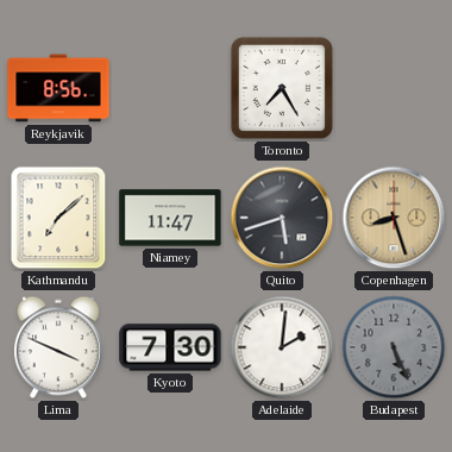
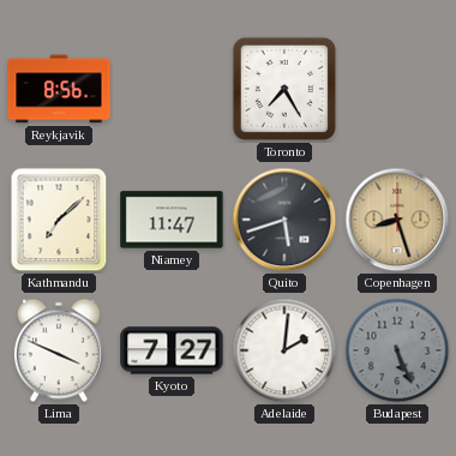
Kyoto: 7:30 -> 7:27
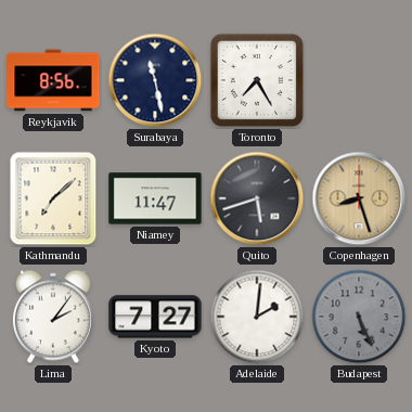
Surabaya: none -> 11:28
Lima: 3:49 -> 2:06
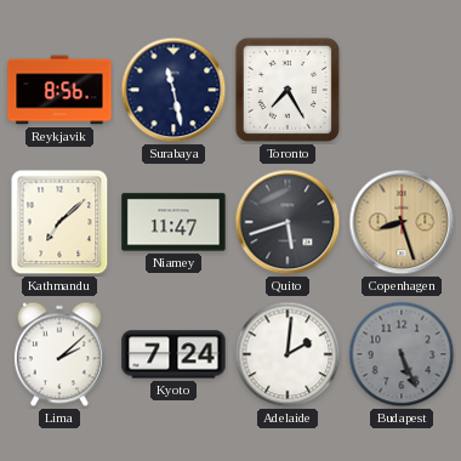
Lima: 2:06 -> 2:08
Kyoto: 7:27 -> 7:24
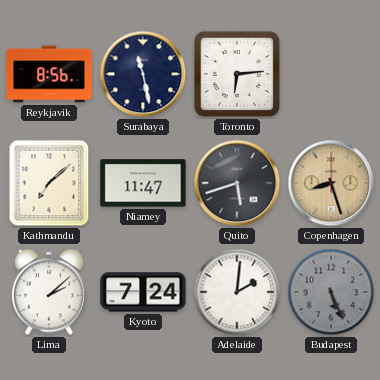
Toronto: 7:25 -> 6:14
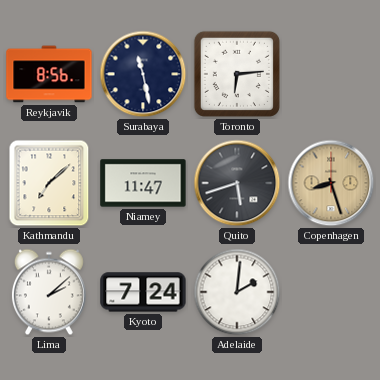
Budapest: 5:26 -> none
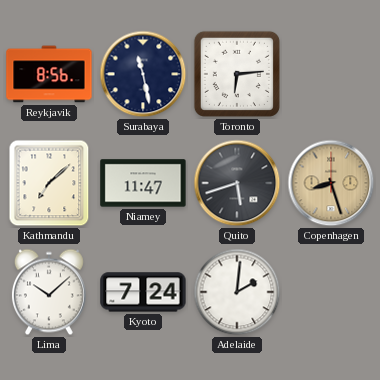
Lima: 2:08 -> 10:08
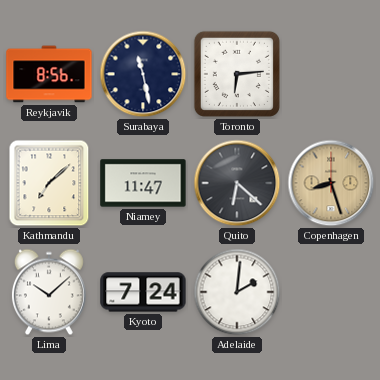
Quito: 5:42 -> 6:22
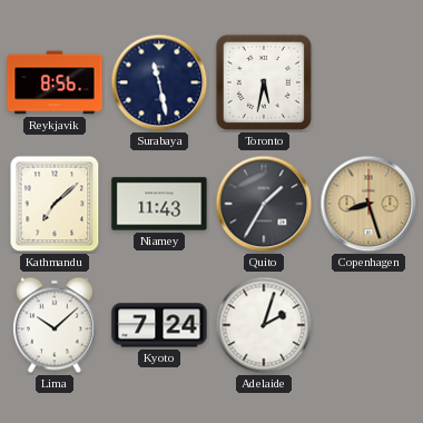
Toronto: 6:14 -> 5:32
Niamey: 11:47 -> 11:43
Quito: 6:22 -> 1:35
Adelaide: 2:01 -> 2:03
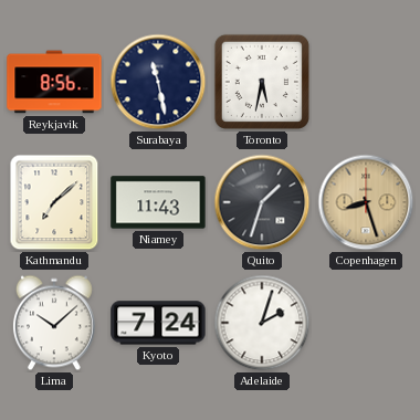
Quito: 1:35 -> 1:33
